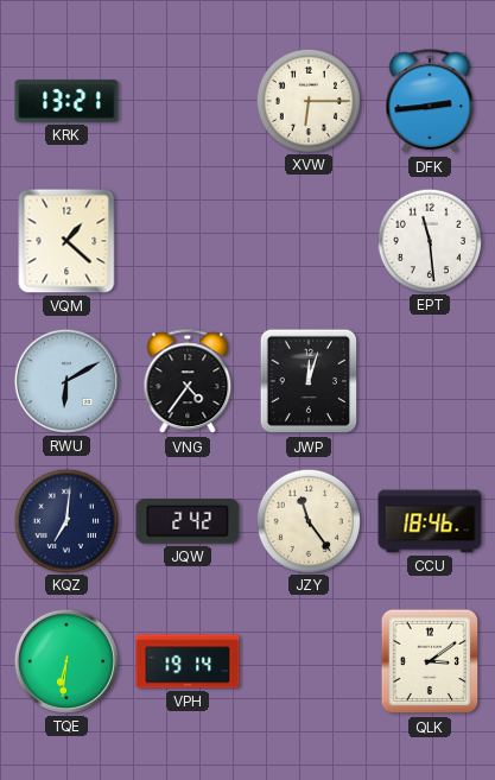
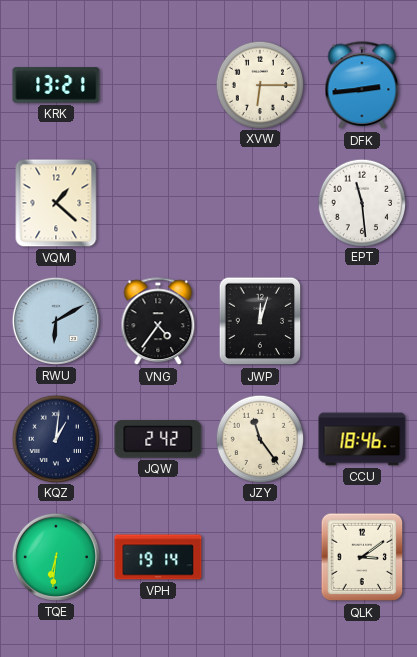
KQZ: 7:01 -> 1:01
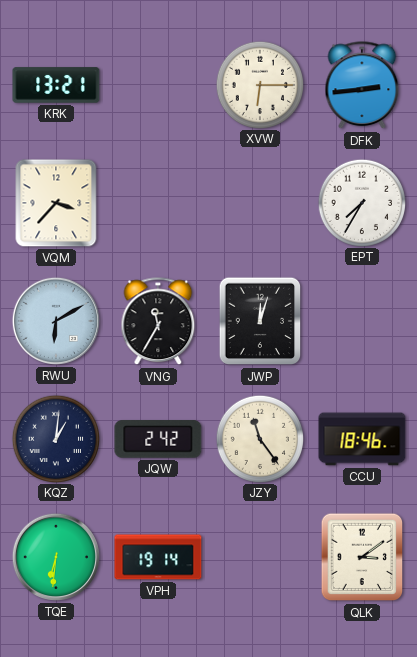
VQM: 1:22 -> 3:37
EPT: 11:29 -> 7:35
VNG: 4:36 -> 11:35
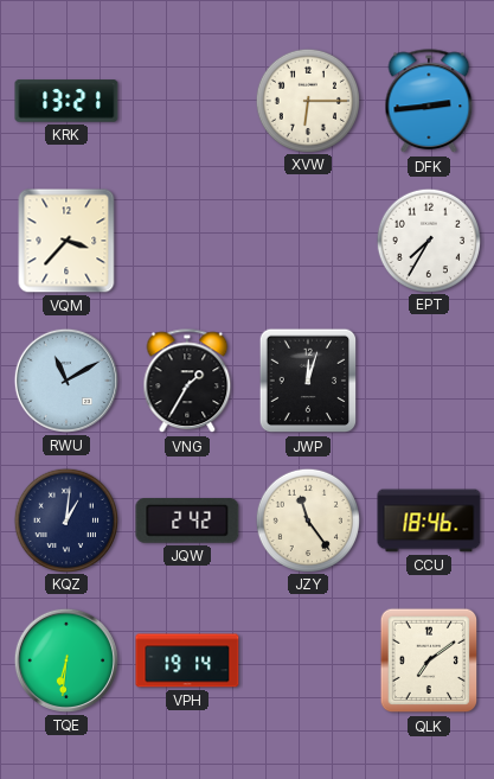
RWU: 6:10 -> 11:10
VNG: 11:35 -> 1:35
QLK: 3:09 -> 7:09
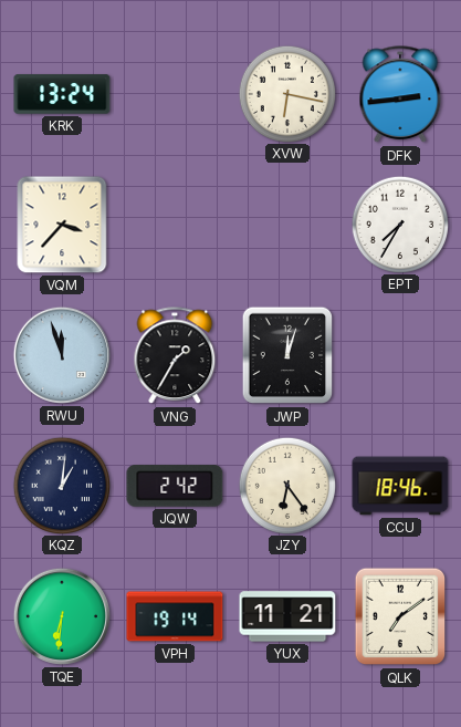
KRK: 13:21 -> 13:24
XVW: 6:15 -> 6:17
RWU: 11:10 -> 11:57
JZY: 11:24 -> 6:24
YUX: none -> 11:21
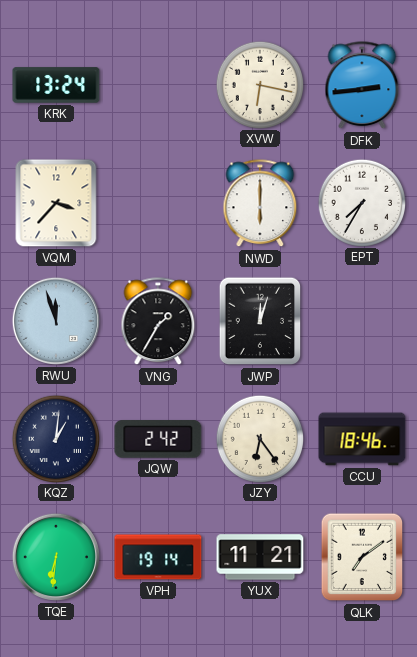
NWD: none -> 6:00
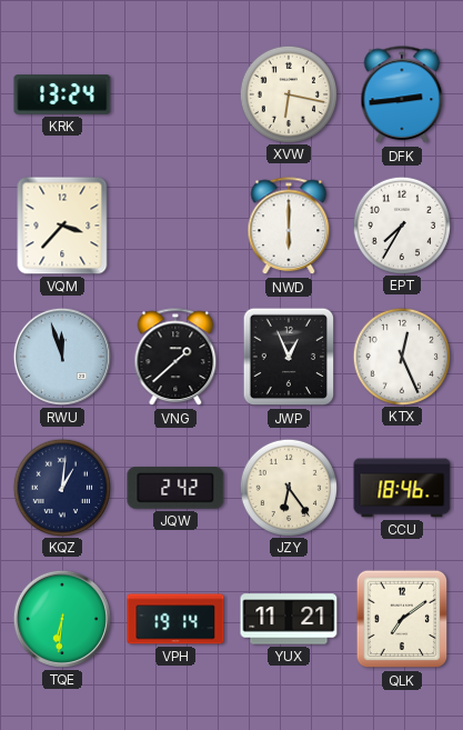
VNG: 1:35 -> 1:38
JWP: 12:03 -> 12:56
KTX: none -> 12:26
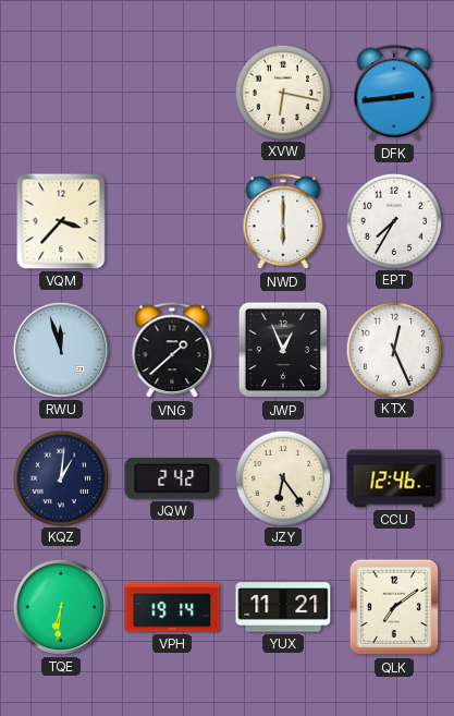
KRK: 13:24 -> none
CCU: 18:46 -> 12:46
